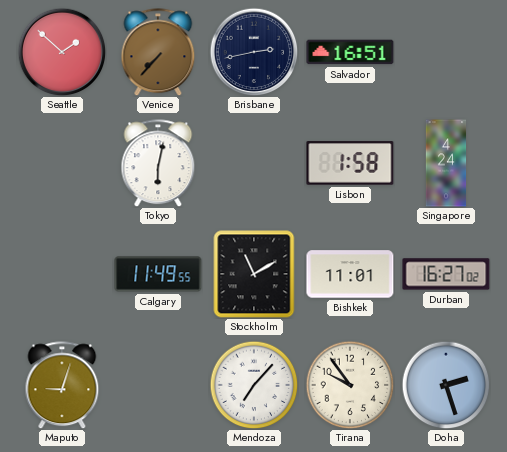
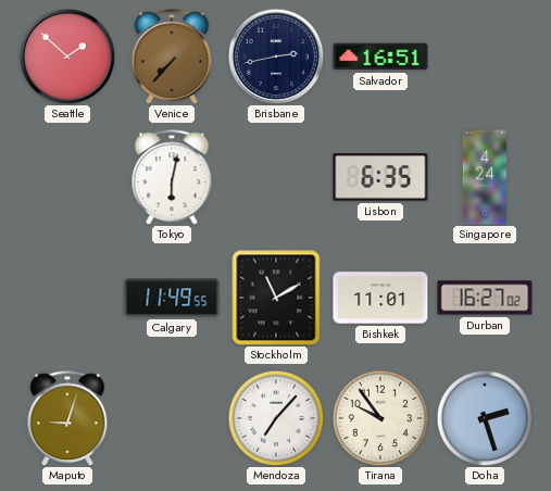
Lisbon: 1:58 -> 6:35
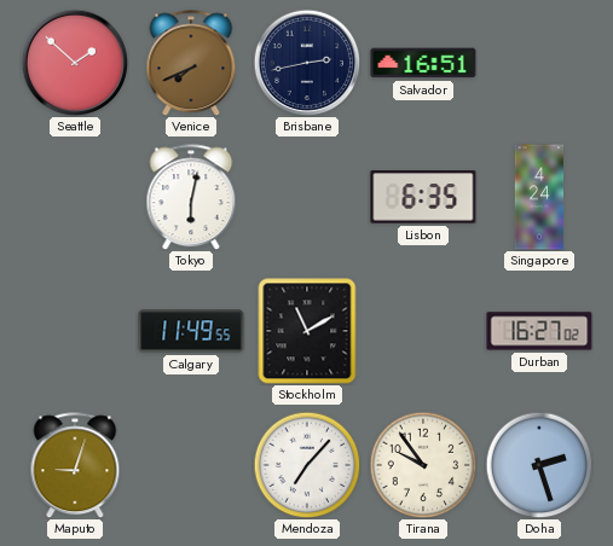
Venice: 7:37 -> 7:41
Bishkek: 11:01 -> none
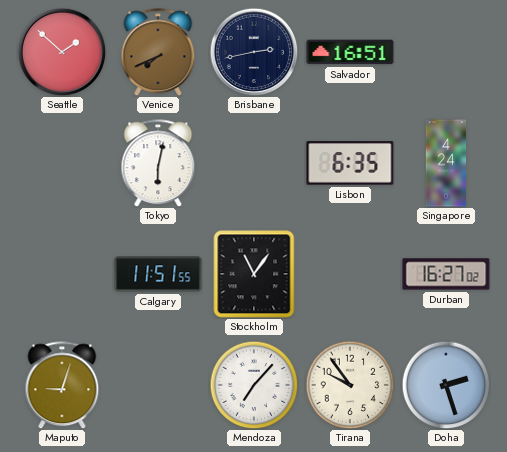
Calgary: 11:49 -> 11:51
Stockholm: 11:10 -> 11:06
